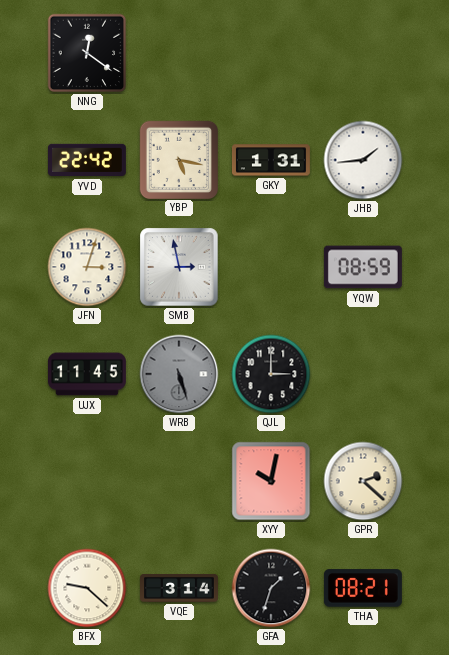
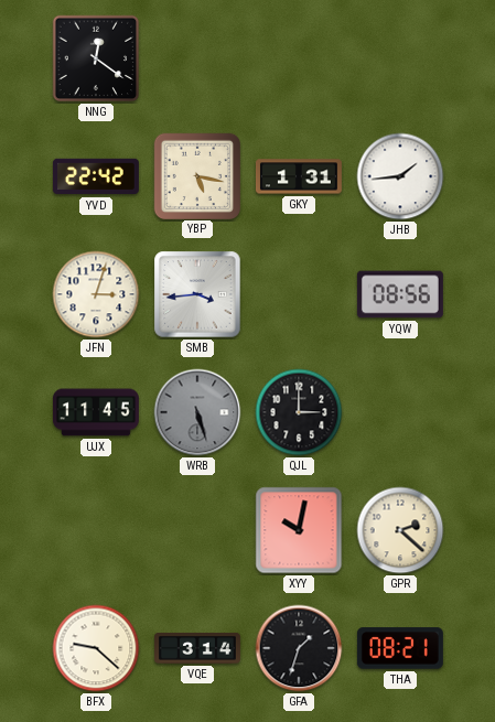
SMB: 2:58 -> 3:44
YQW: 08:59 -> 08:56
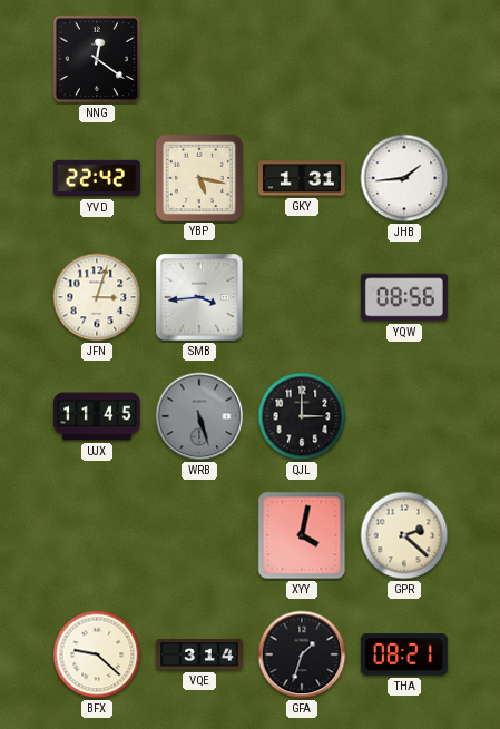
XYY: 10:02 -> 4:02
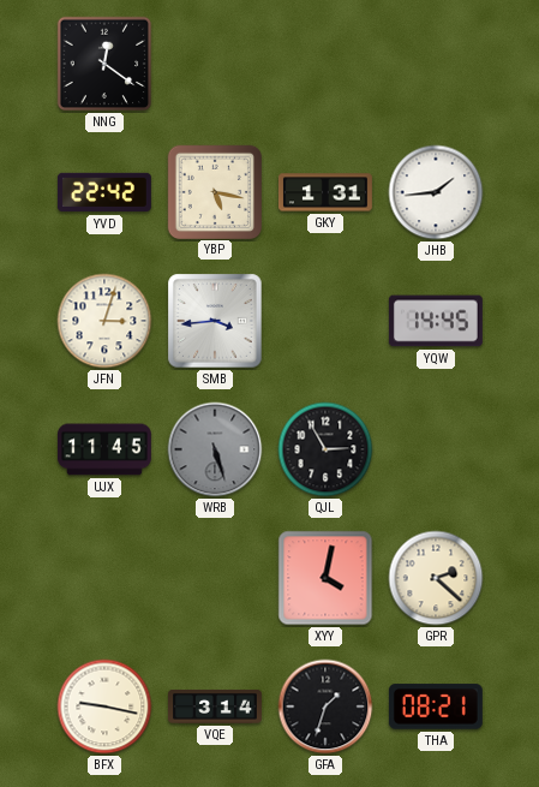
YQW: 08:56 -> 14:45
QJL: 3:00 -> 2:55
BFX: 9:22 -> 9:17
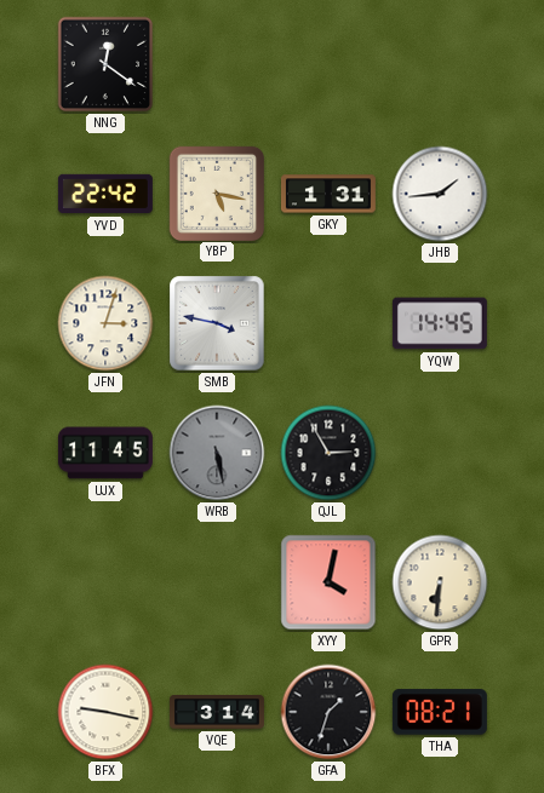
SMB: 3:44 -> 3:47
WRB: 5:27 -> 5:28
GPR: 2:22 -> 6:31
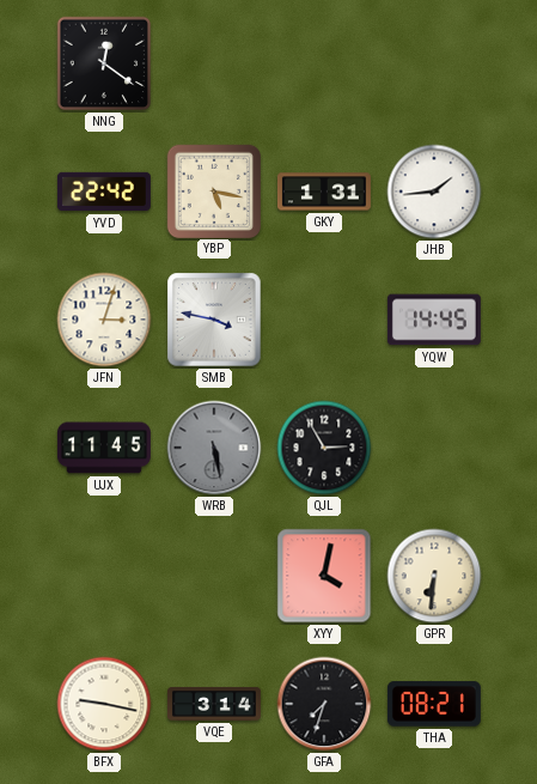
GFA: 1:33 -> 7:33
